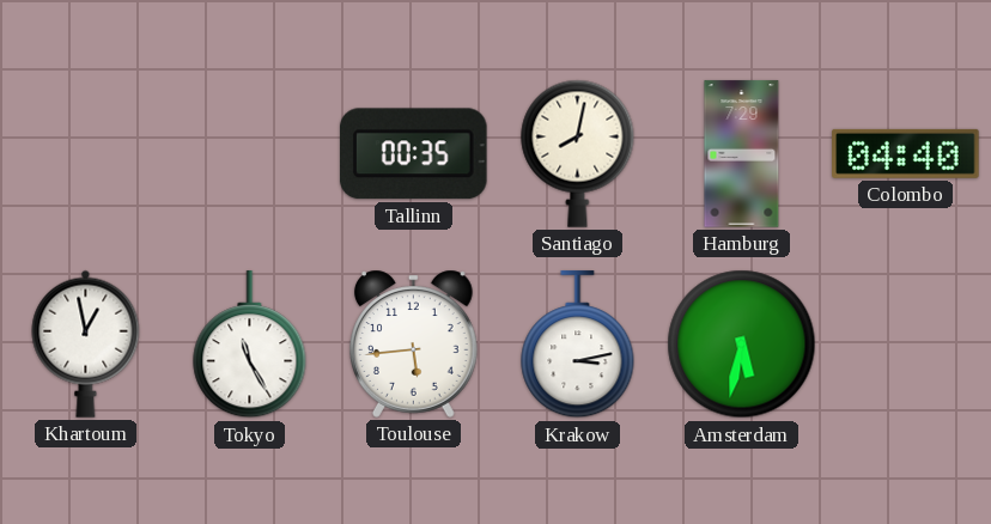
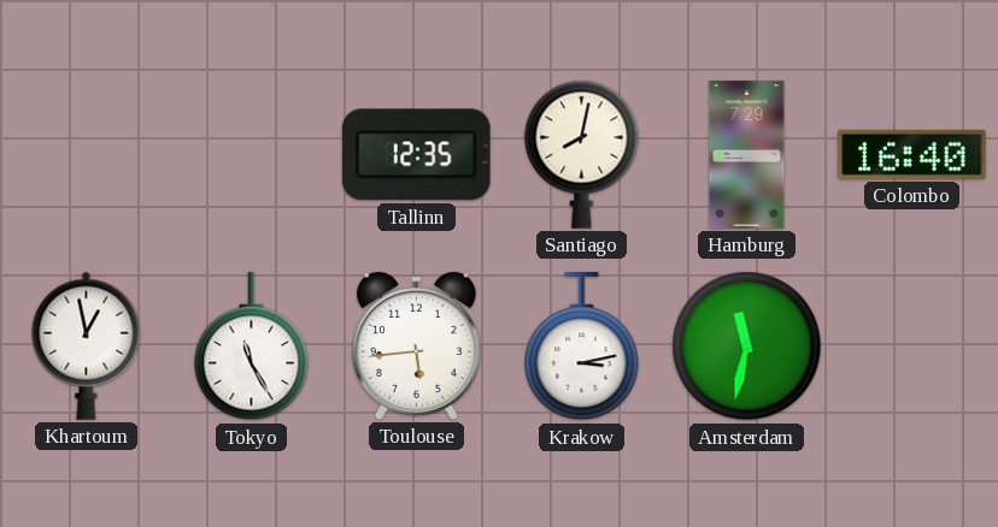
Tallinn: 00:35 -> 12:35
Colombo: 04:40 -> 16:40
Amsterdam: 5:32 -> 11:32
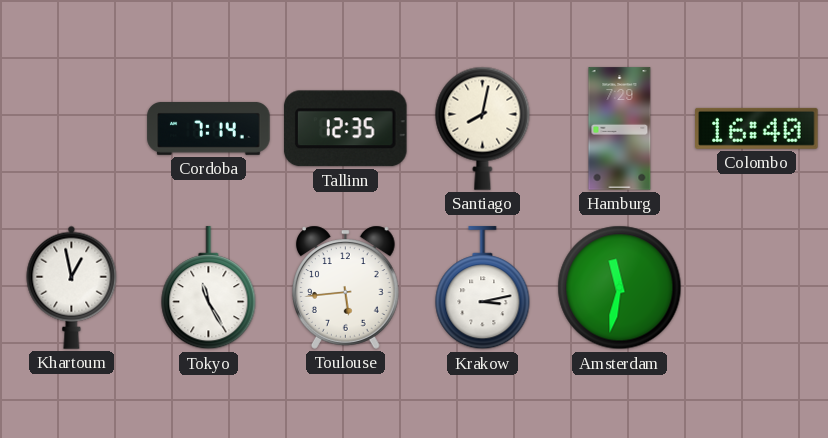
Cordoba: none -> 7:14
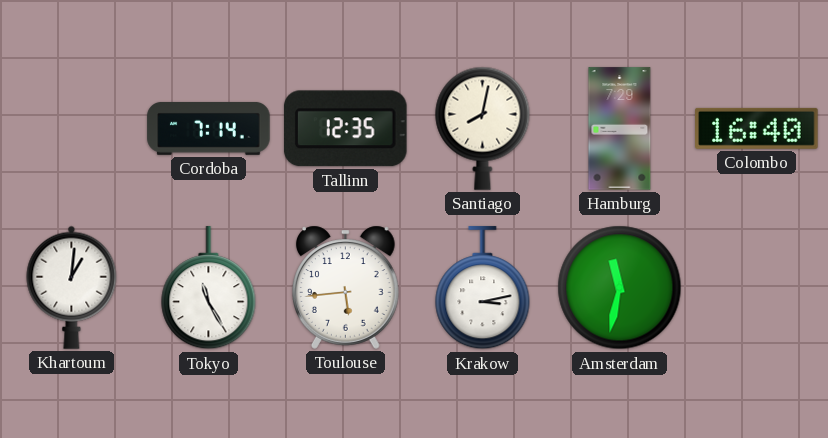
Khartoum: 12:58 -> 1:01
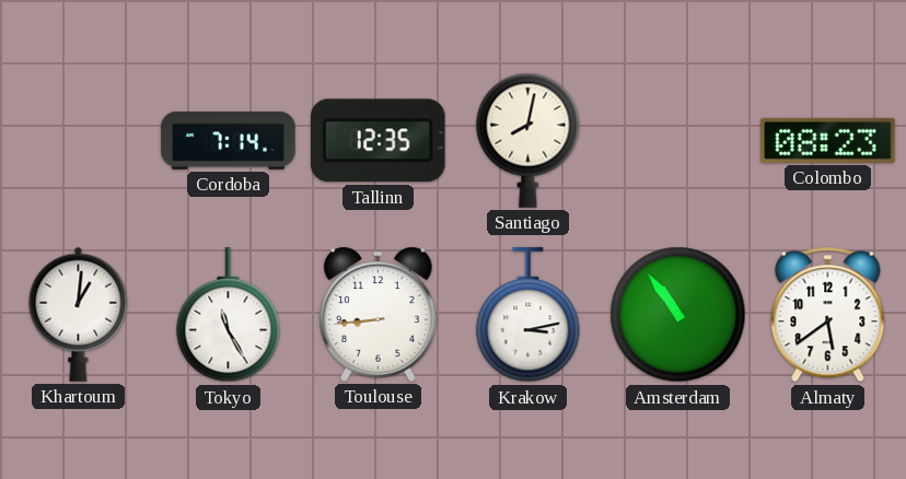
Hamburg: 7:29 -> none
Colombo: 16:40 -> 08:23
Toulouse: 5:44 -> 8:44
Amsterdam: 11:32 -> 10:54
Almaty: none -> 5:39
